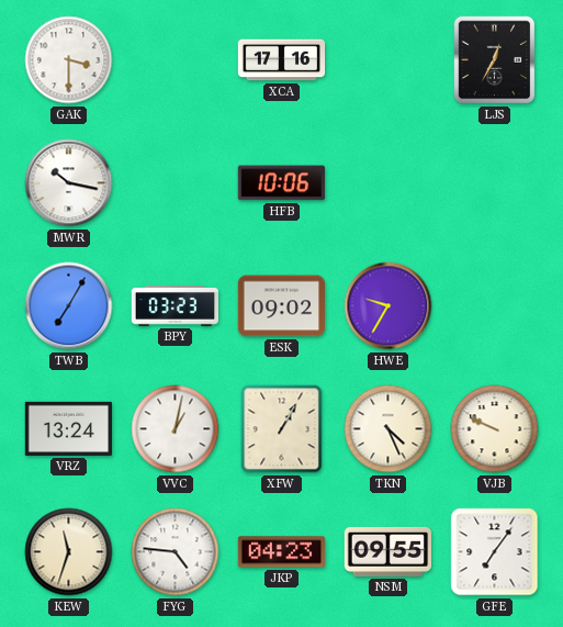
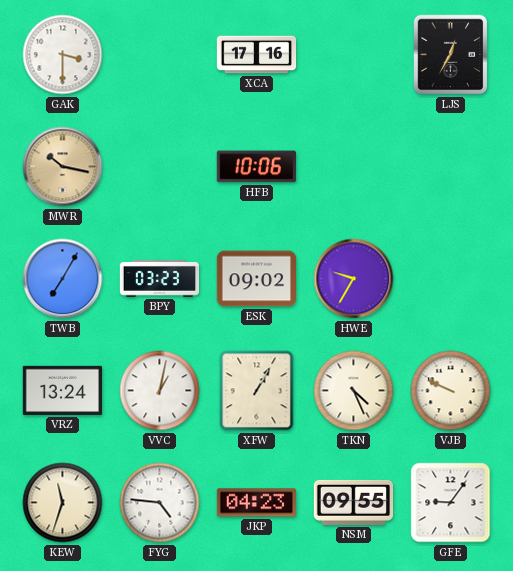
MWR dial: white -> champagne
GFE: 7:06 -> 9:06
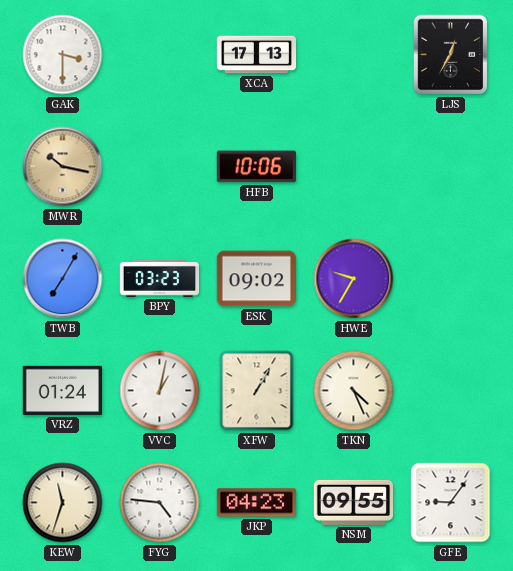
XCA: 17:16 -> 17:13
VRZ: 13:24 -> 01:24
VJB: 9:49 -> none
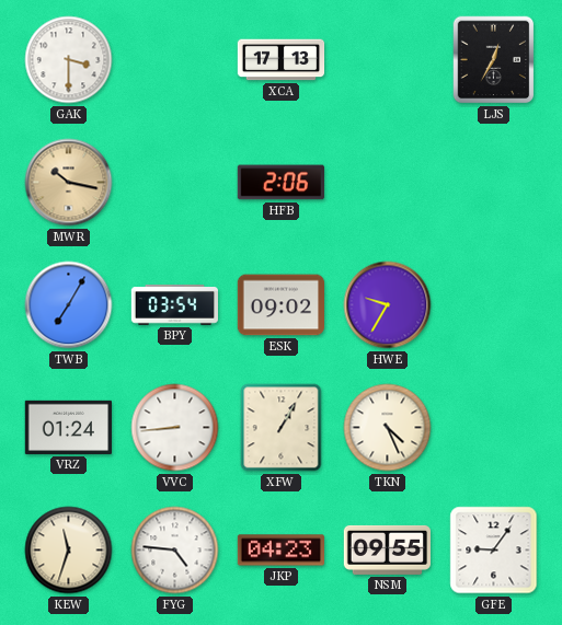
HFB: 10:06 -> 2:06
BPY: 03:23 -> 03:54
VVC: 1:02 -> 8:44
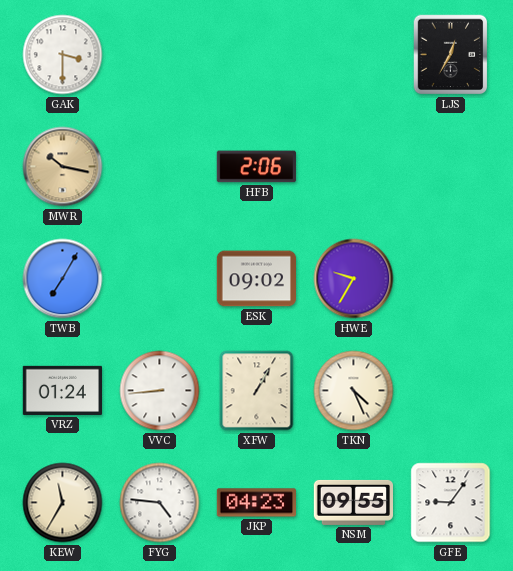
XCA: 17:13 -> none
BPY: 03:54 -> none
KEW: 11:33 -> 11:35
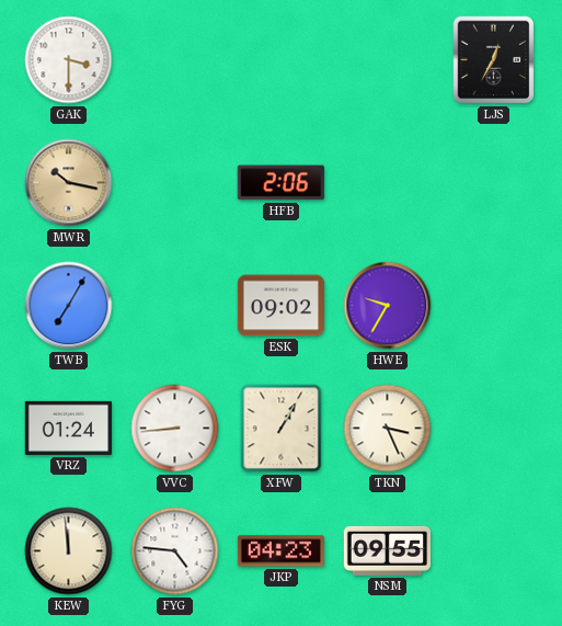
TKN: 4:26 -> 3:26
KEW: 11:35 -> 11:59
GFE: 9:06 -> none
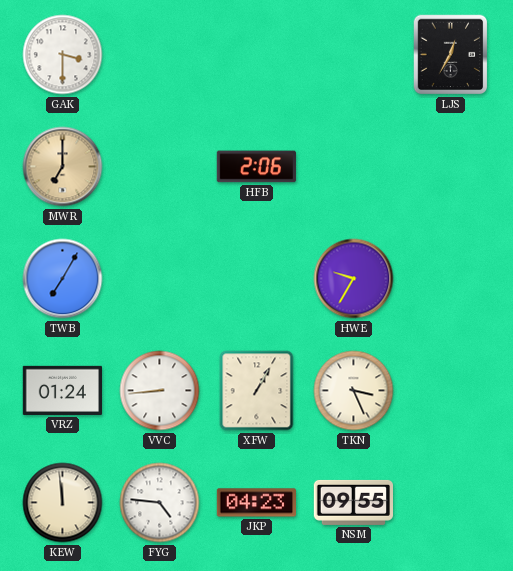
MWR: 10:17 -> 7:00
ESK: 09:02 -> none
